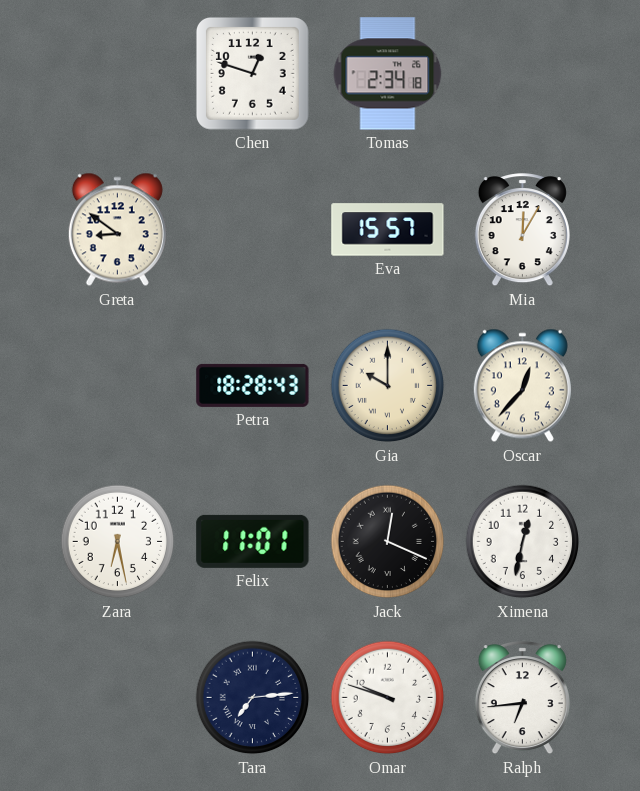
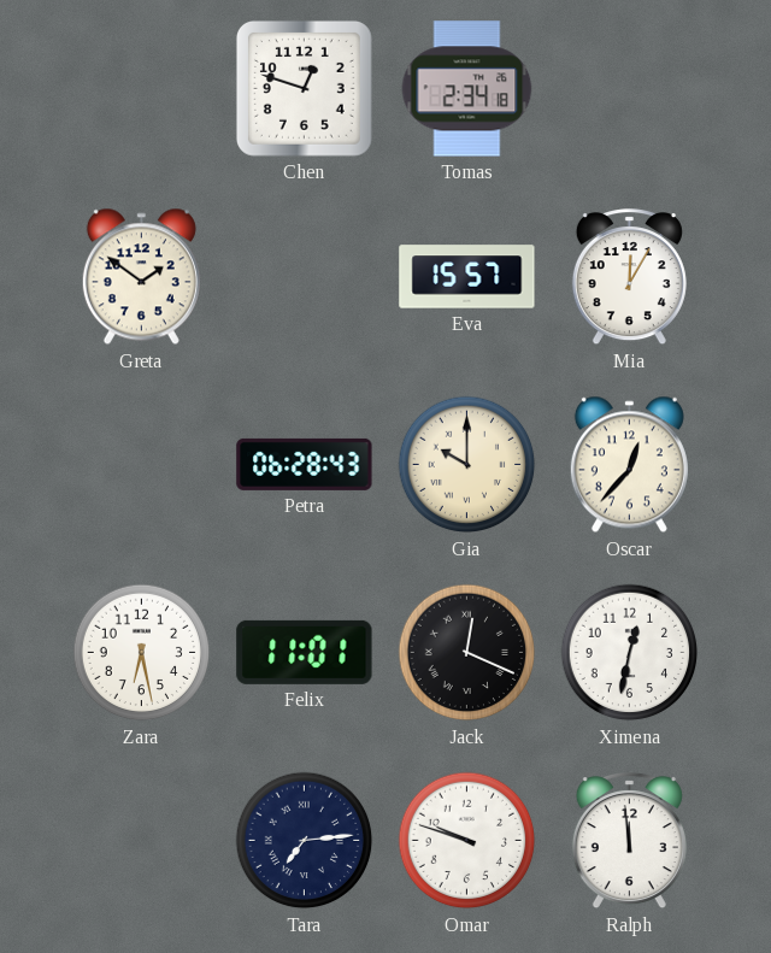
Greta: 8:51 -> 1:51
Petra: 18:28 -> 06:28
Ralph: 6:44 -> 11:59
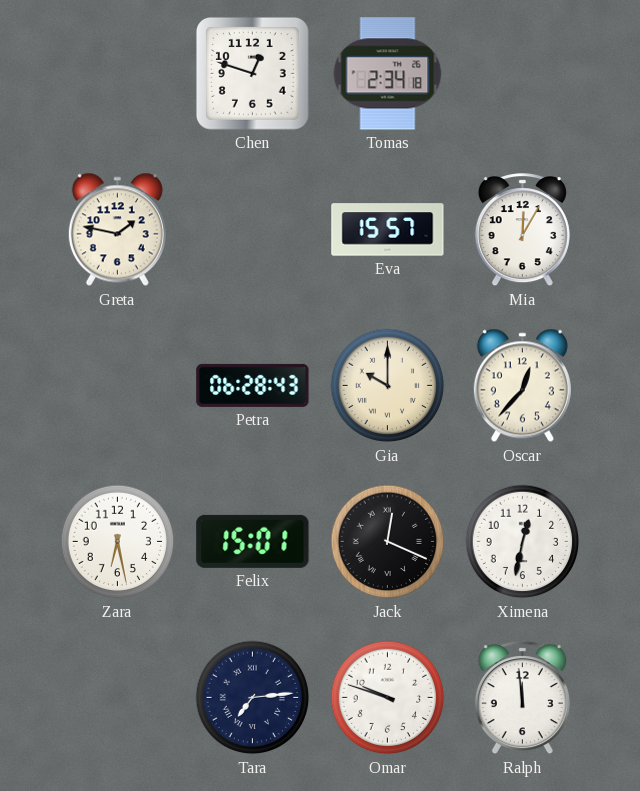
Greta: 1:51 -> 1:47
Felix: 11:01 -> 15:01
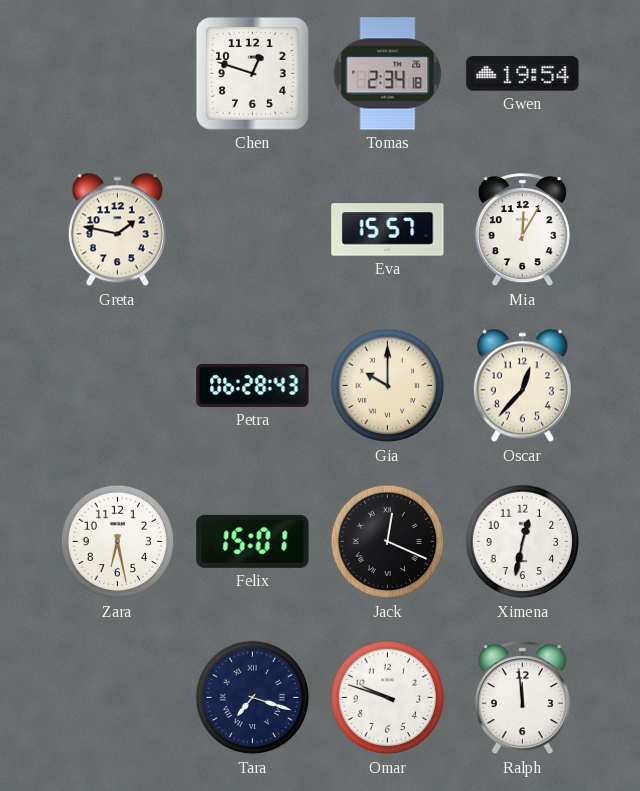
Gwen: none -> 19:54
Tara: 7:14 -> 7:18
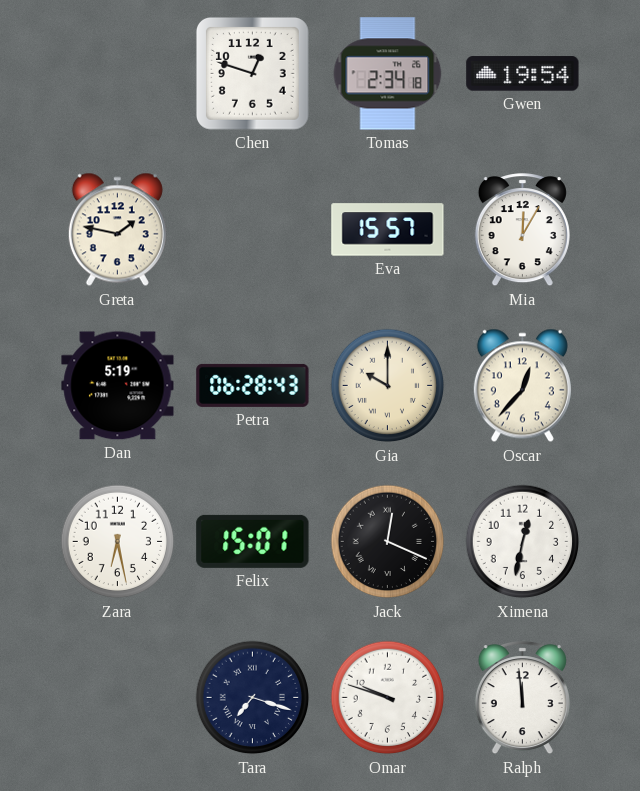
Dan: none -> 5:19
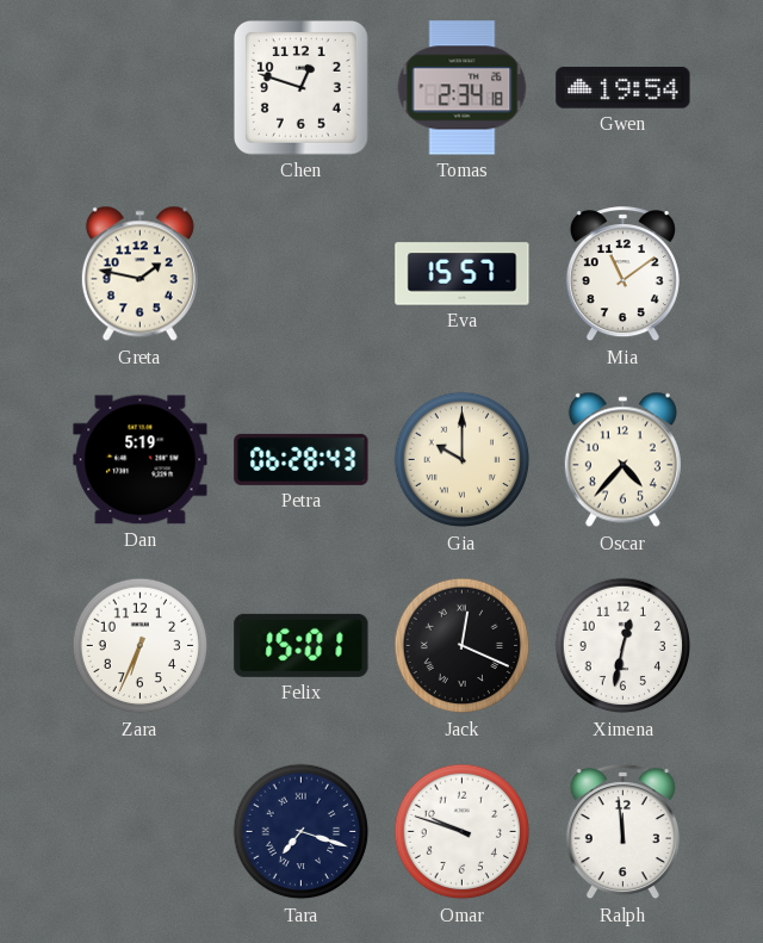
Mia: 12:05 -> 11:09
Oscar: 12:37 -> 4:37
Zara: 6:28 -> 6:34
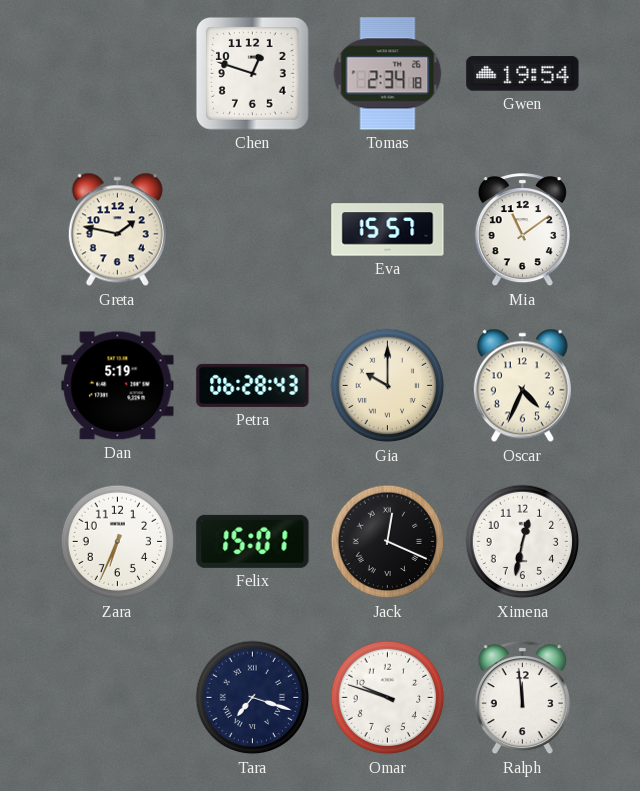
Oscar: 4:37 -> 4:34
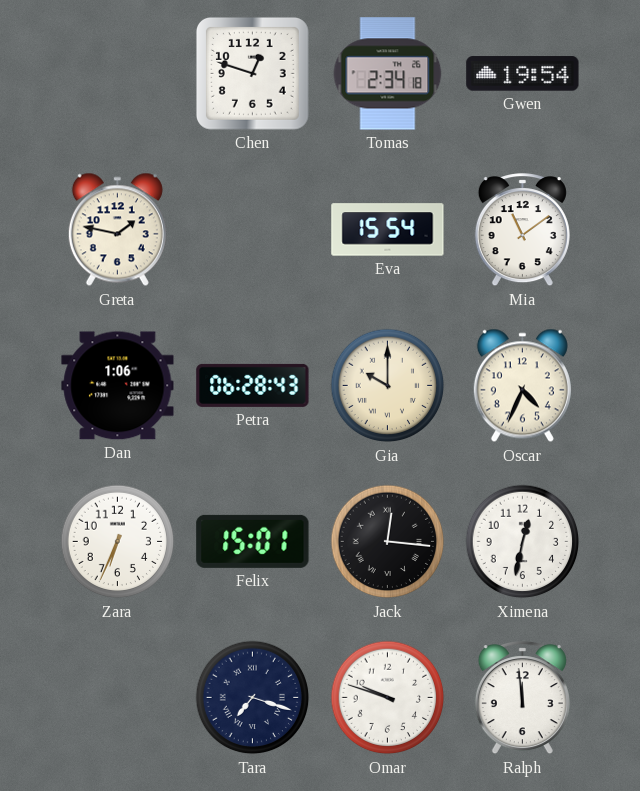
Eva: 15:57 -> 15:54
Dan: 5:19 -> 1:06
Jack: 12:19 -> 12:16
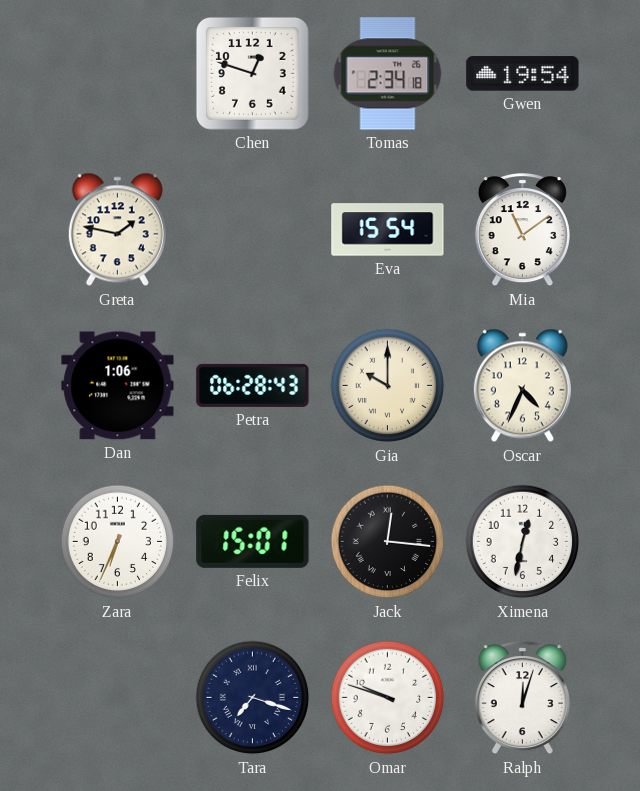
Ralph: 11:59 -> 12:03
